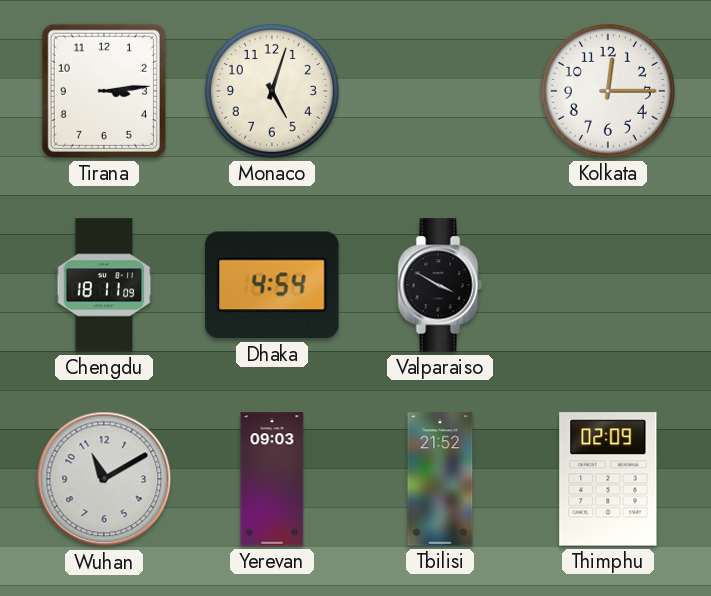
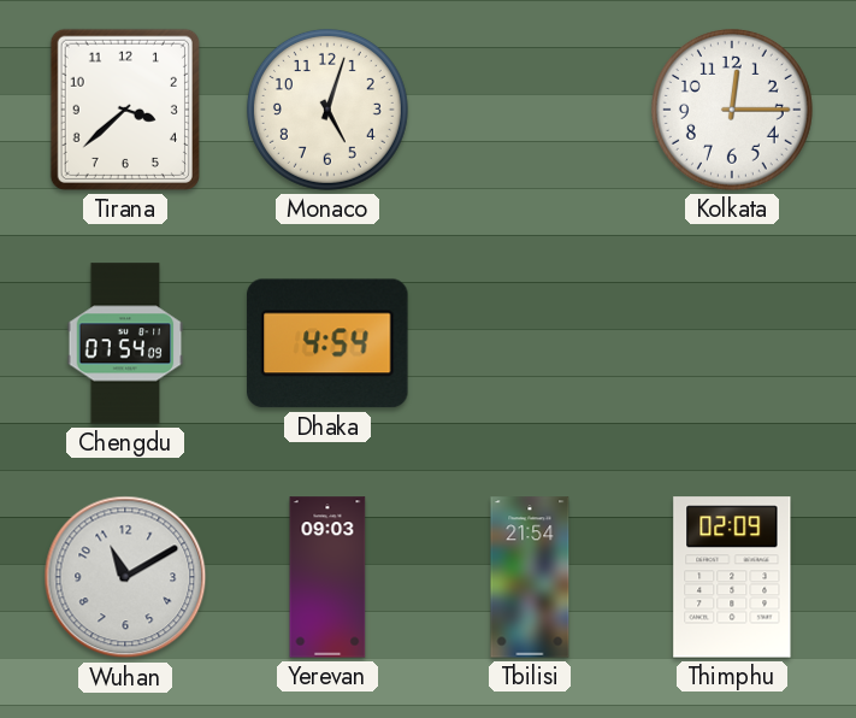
Tirana: 3:14 -> 3:38
Chengdu: 18:11 -> 07:54
Valparaiso: 3:50 -> none
Tbilisi: 21:52 -> 21:54
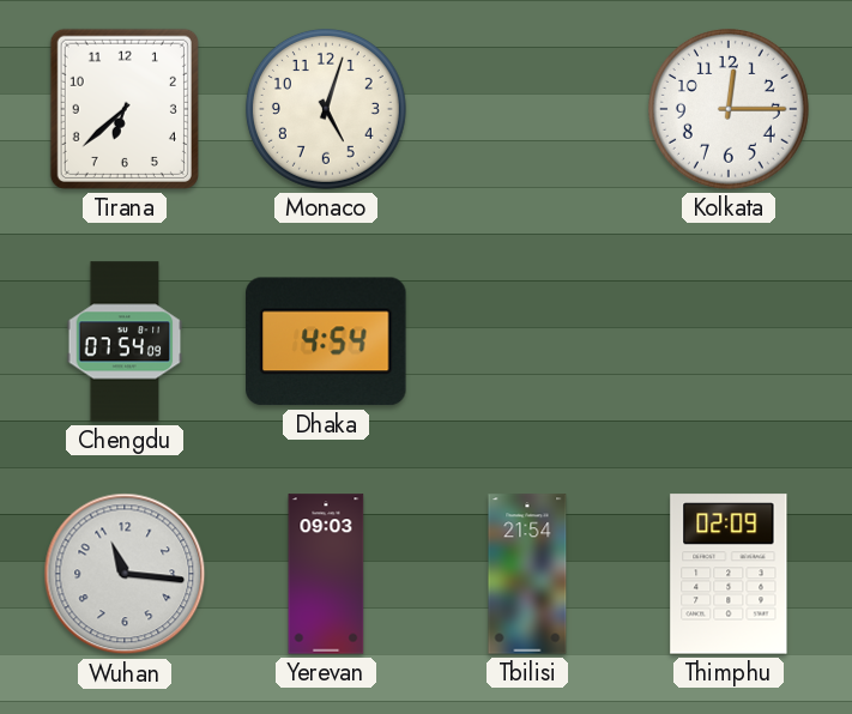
Tirana: 3:38 -> 6:38
Wuhan: 11:10 -> 11:16
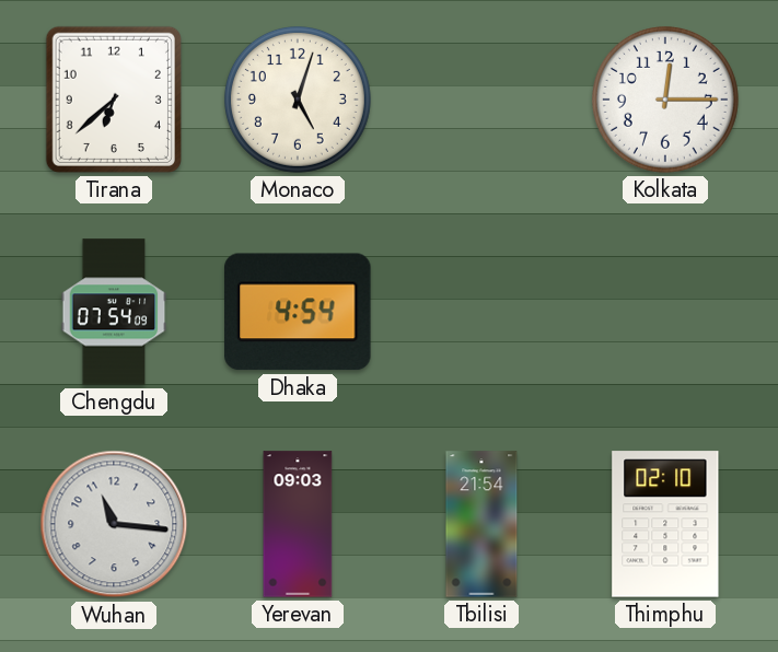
Thimphu: 02:09 -> 02:10
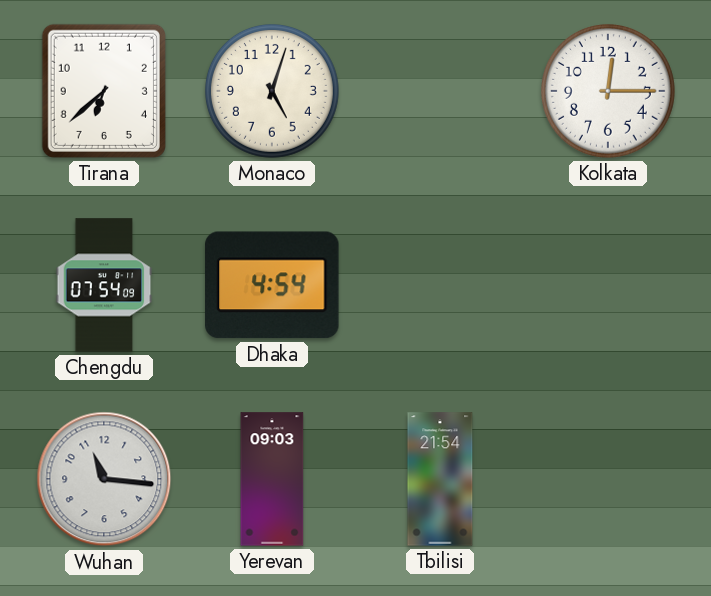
Thimphu: 02:10 -> none
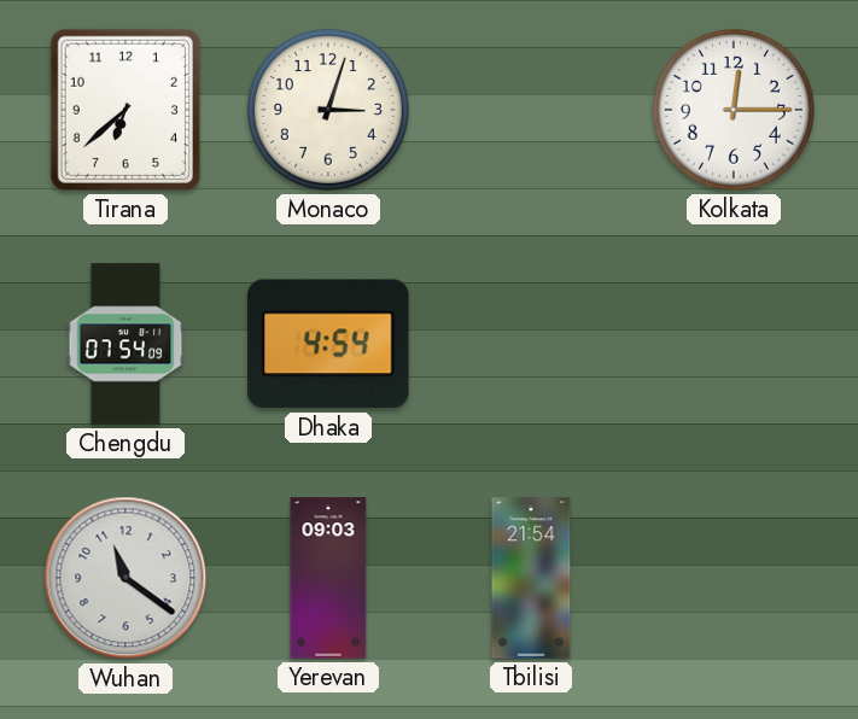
Monaco: 5:03 -> 3:03
Wuhan: 11:16 -> 11:21
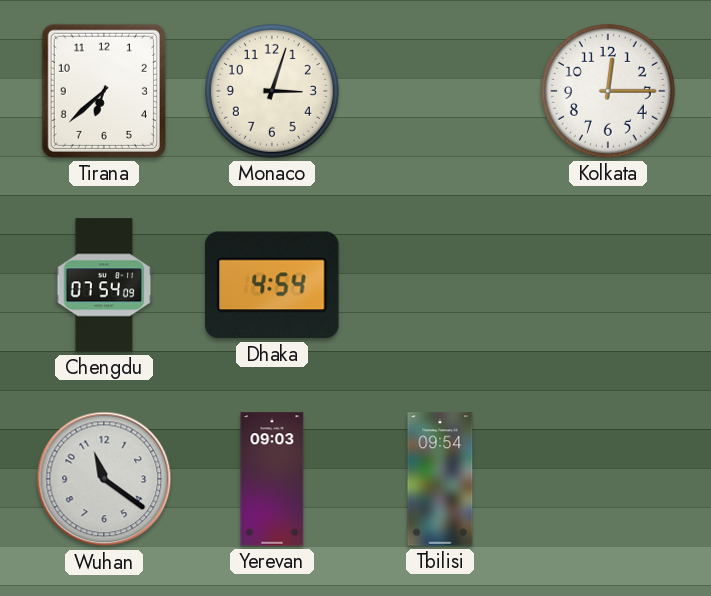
Tbilisi: 21:54 -> 09:54
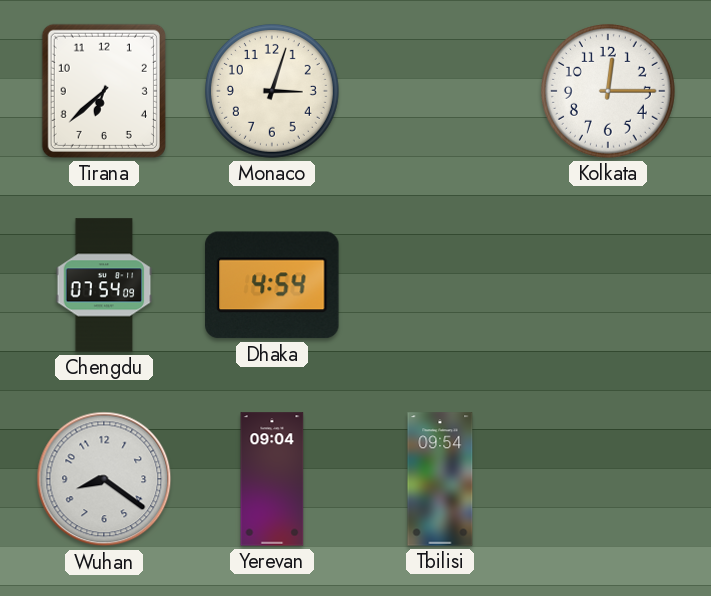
Wuhan: 11:21 -> 8:21
Yerevan: 09:03 -> 09:04
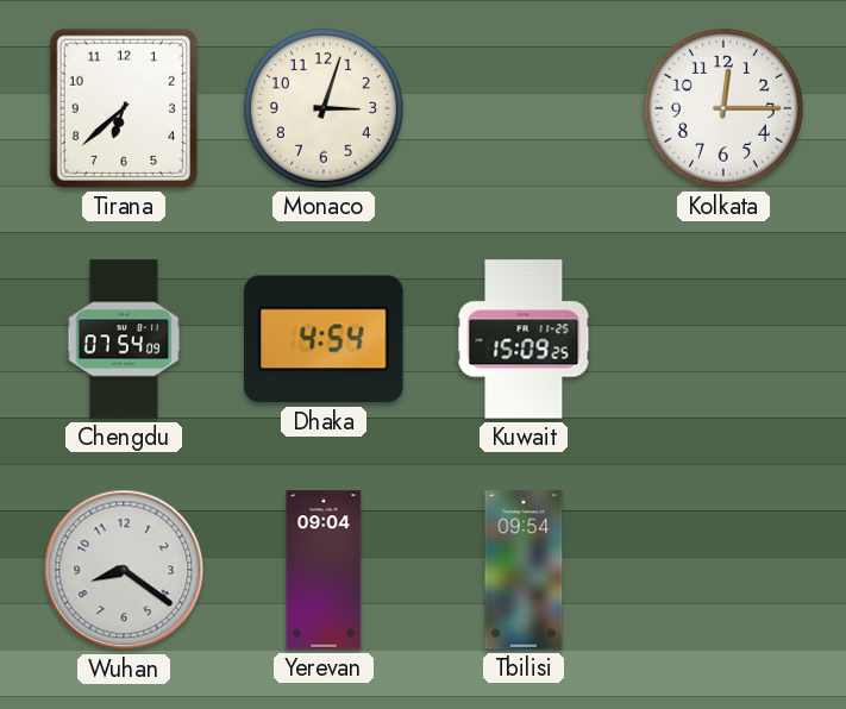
Kuwait: none -> 15:09
